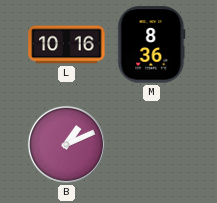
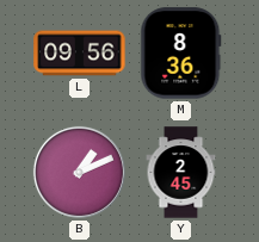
L: 10:16 -> 09:56
Y: none -> 2:45
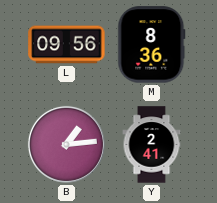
B: 1:11 -> 1:14
Y: 2:45 -> 2:41
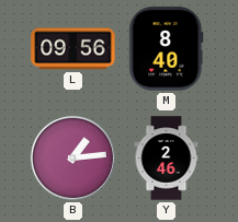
M: 8:36 -> 8:40
Y: 2:41 -> 2:46
